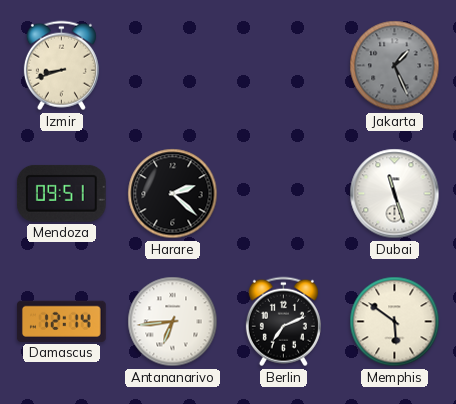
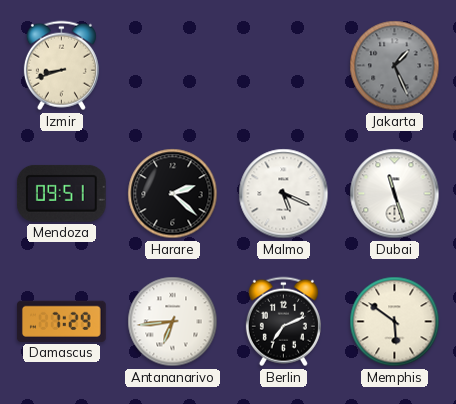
Malmo: none -> 5:19
Damascus: 12:14 -> 7:29
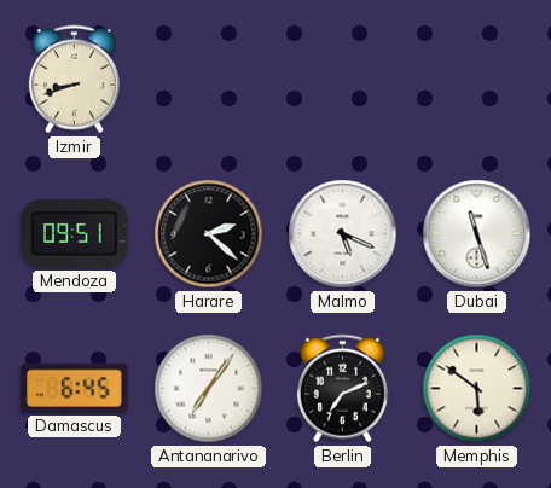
Jakarta: 1:26 -> none
Damascus: 7:29 -> 6:45
Antananarivo: 6:44 -> 7:06
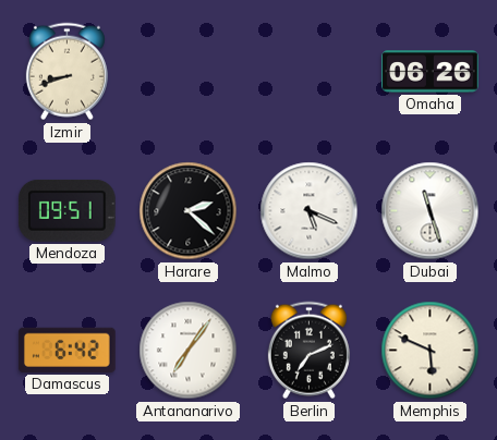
Omaha: none -> 06:26
Damascus: 6:45 -> 6:42
Memphis: 5:51 -> 5:49
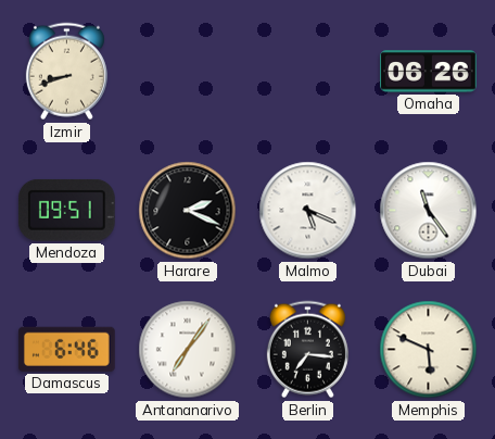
Harare: 2:22 -> 2:19
Dubai: 11:27 -> 11:24
Damascus: 6:42 -> 6:46
Berlin: 7:11 -> 7:16
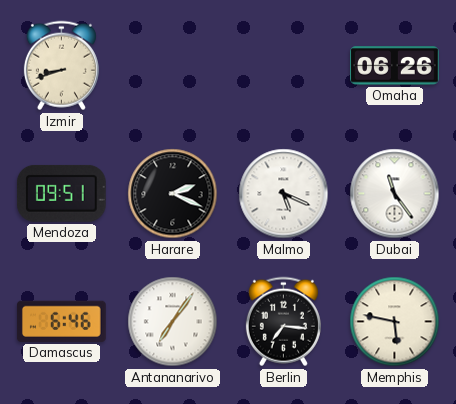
Memphis: 5:49 -> 5:47
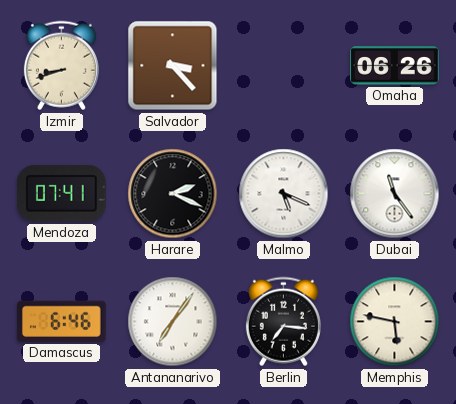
Salvador: none -> 3:23
Mendoza: 09:51 -> 07:41
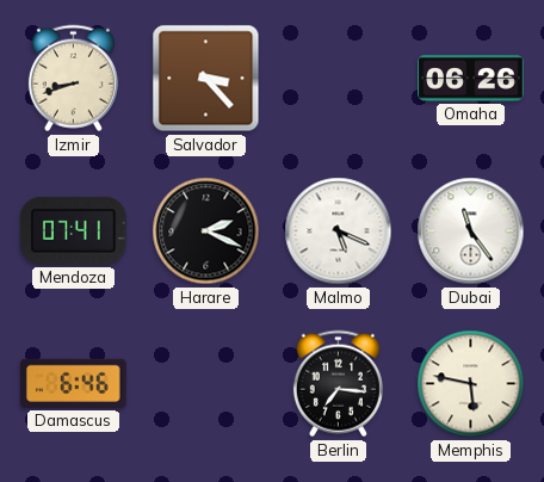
Antananarivo: 7:06 -> none
